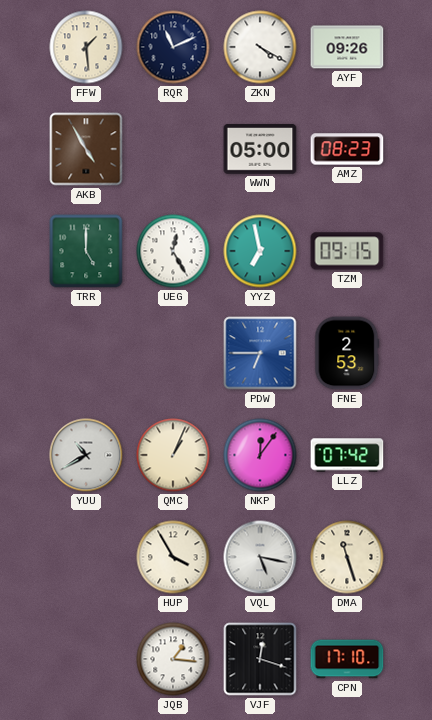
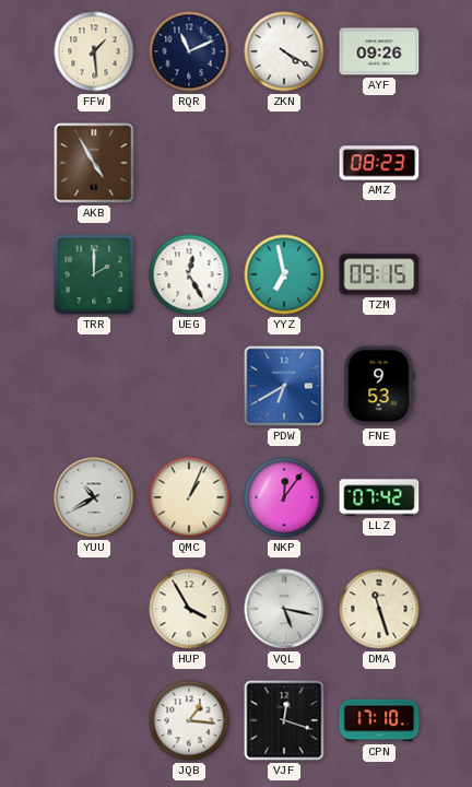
WWN: 05:00 -> none
TRR: 5:00 -> 2:00
PDW: 6:45 -> 6:40
FNE: 2:53 -> 9:53
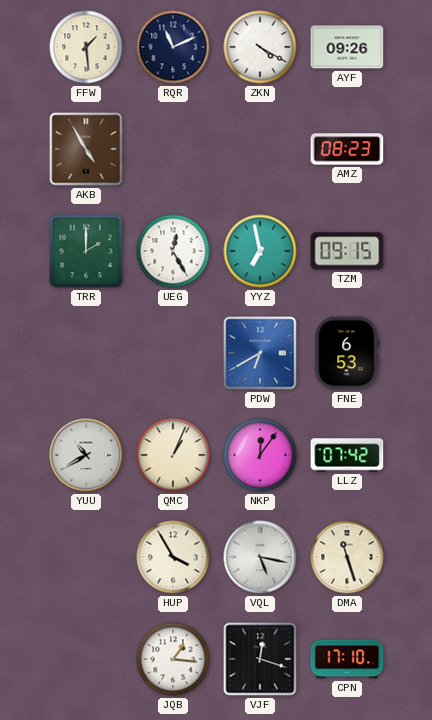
FNE: 9:53 -> 6:53
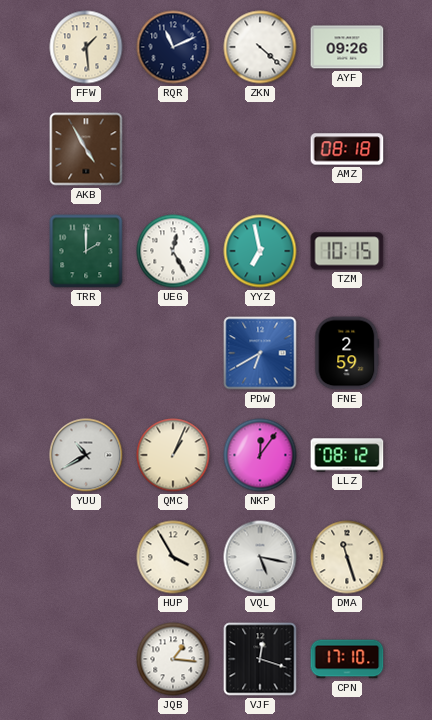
ZKN: 4:20 -> 4:22
AMZ: 08:23 -> 08:18
TZM: 09:15 -> 10:15
FNE: 6:53 -> 2:59
LLZ: 07:42 -> 08:12
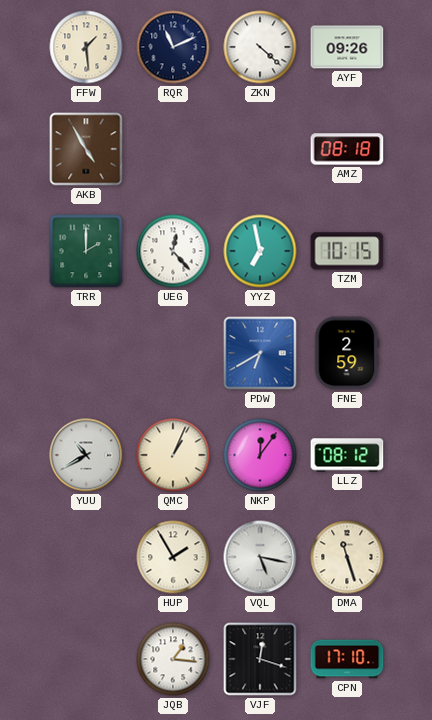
UEG: 12:25 -> 12:23
HUP: 3:55 -> 1:55
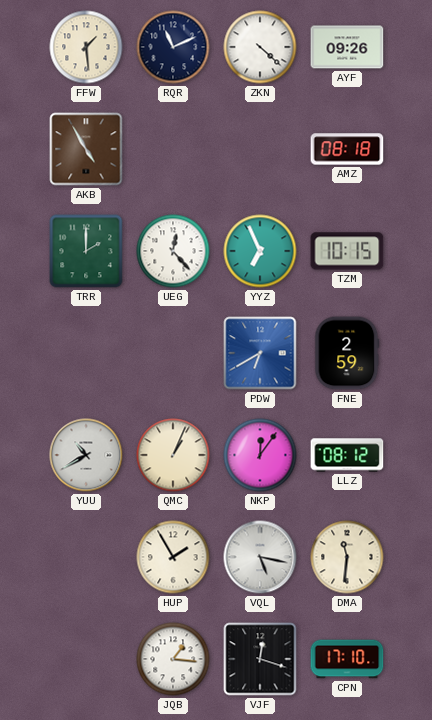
YYZ: 6:58 -> 6:56
DMA: 11:27 -> 11:31
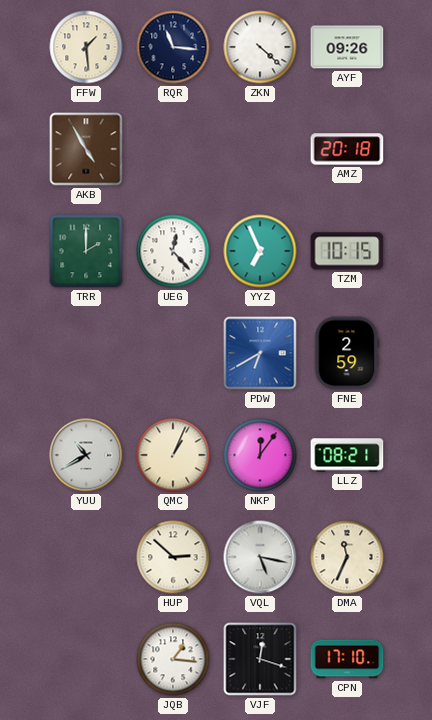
RQR: 11:11 -> 11:16
AMZ: 08:18 -> 20:18
LLZ: 08:12 -> 08:21
HUP: 1:55 -> 2:52
DMA: 11:31 -> 11:34
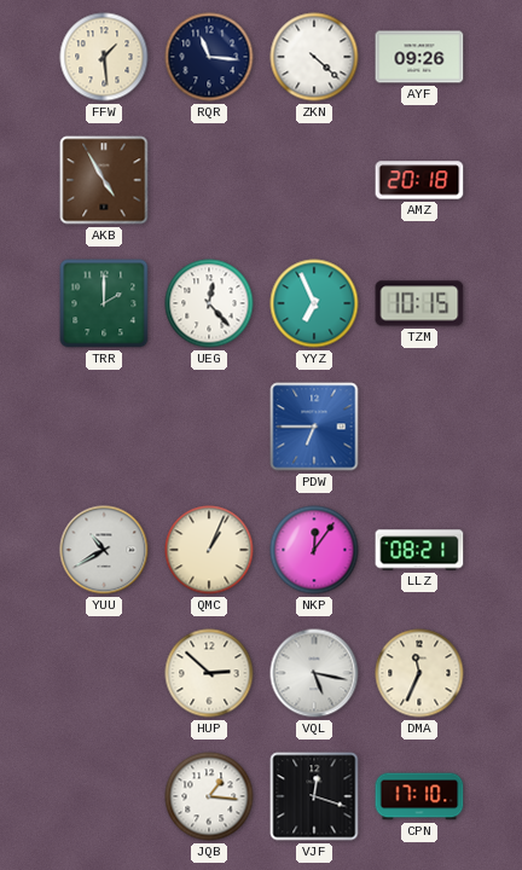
PDW: 6:40 -> 6:45
FNE: 2:59 -> none
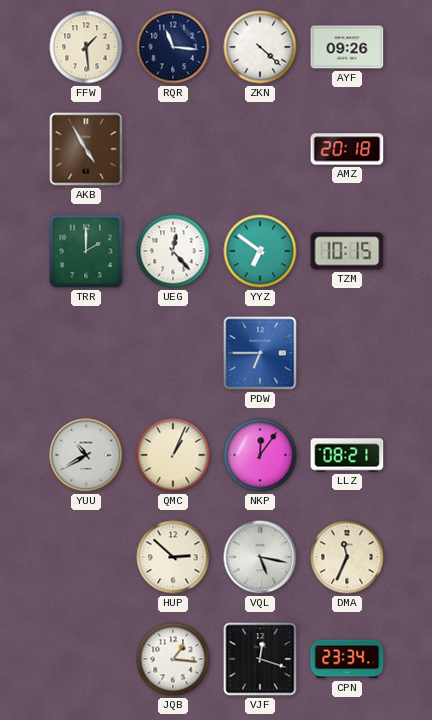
YYZ: 6:56 -> 6:51
CPN: 17:10 -> 23:34
